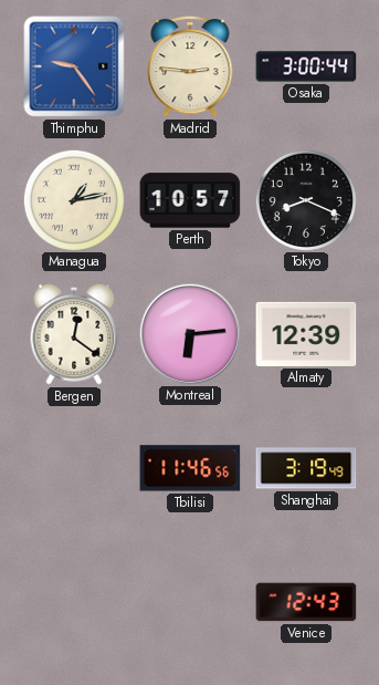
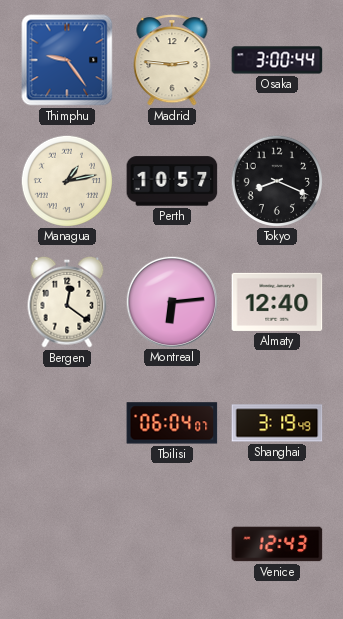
Almaty: 12:39 -> 12:40
Tbilisi: 11:46 -> 06:04
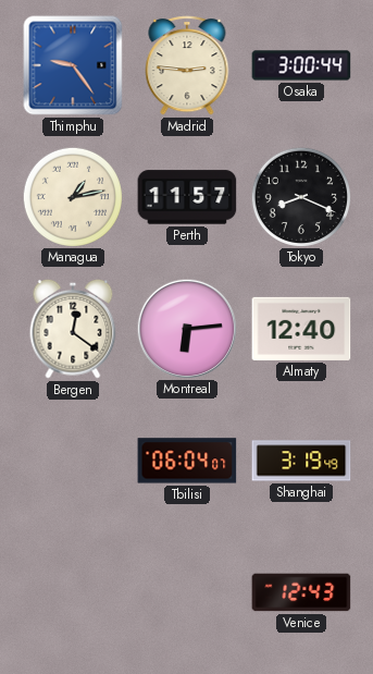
Perth: 10:57 -> 11:57
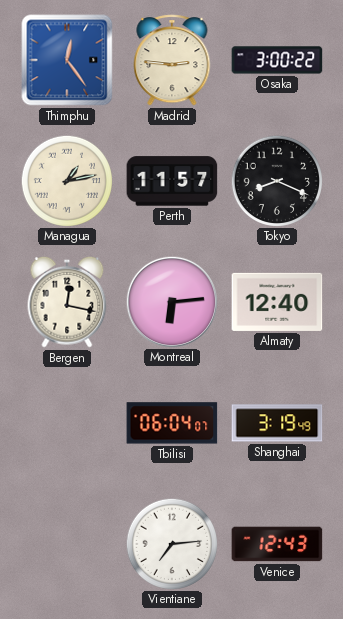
Thimphu: 9:24 -> 12:24
Osaka: 3:00:44 -> 3:00:22
Bergen: 12:21 -> 12:17
Vientiane: none -> 7:14
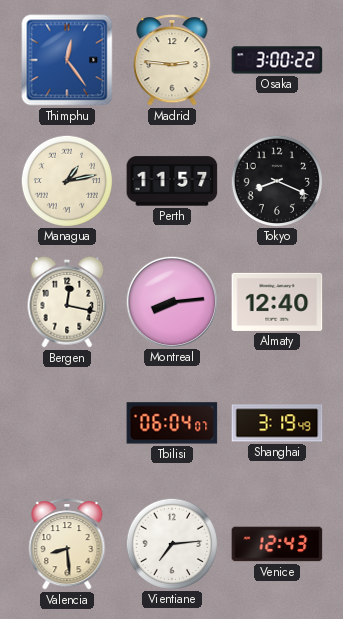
Montreal: 6:14 -> 8:14
Valencia: none -> 8:29
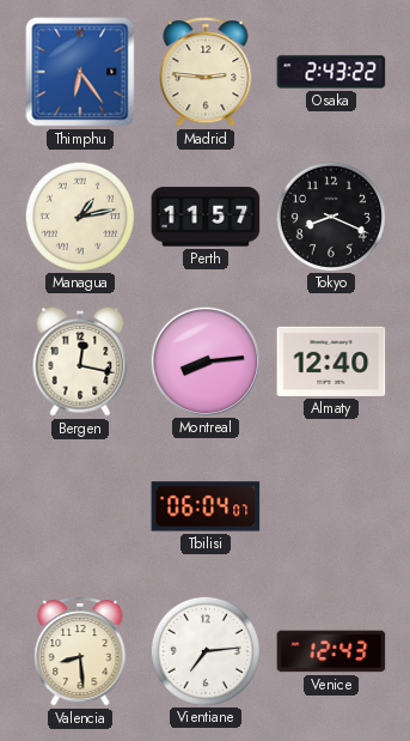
Thimphu: 12:24 -> 6:24
Osaka: 3:00 -> 2:43
Shanghai: 3:19 -> none
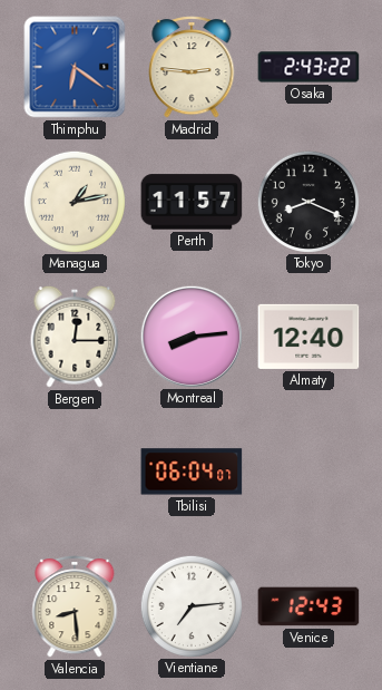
Thimphu: 6:24 -> 6:21
Bergen: 12:17 -> 12:15
